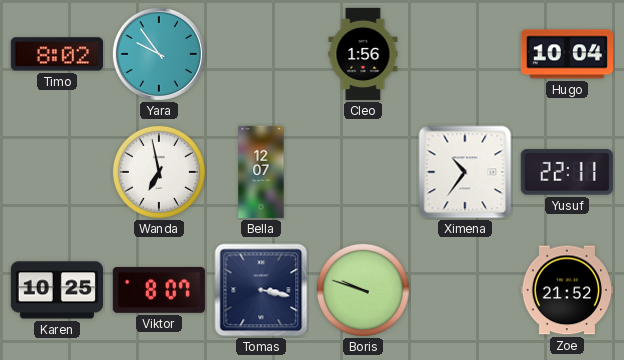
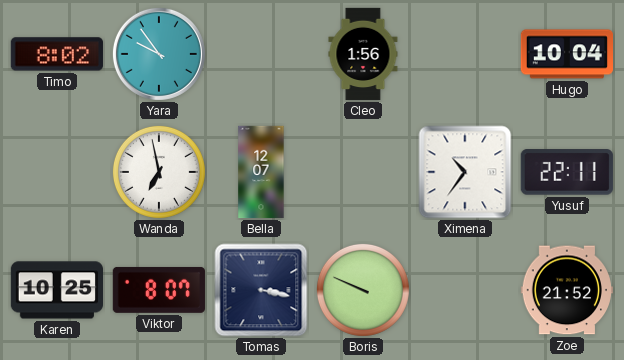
Boris: 9:48 -> 9:49
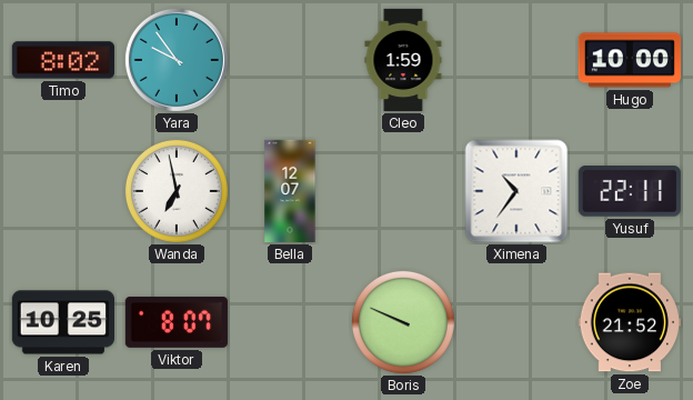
Cleo: 1:56 -> 1:59
Hugo: 10:04 -> 10:00
Tomas: 3:17 -> none
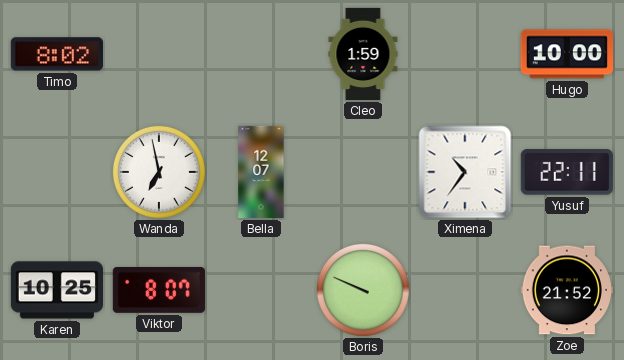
Yara: 9:54 -> none
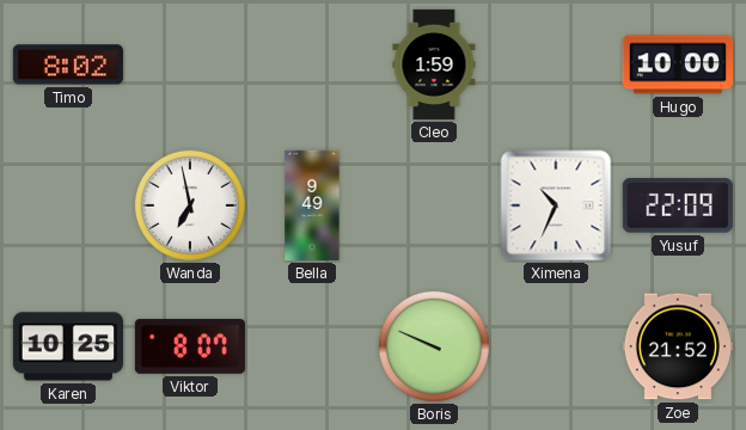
Bella: 12:07 -> 9:49
Ximena: 10:36 -> 10:34
Yusuf: 22:11 -> 22:09
